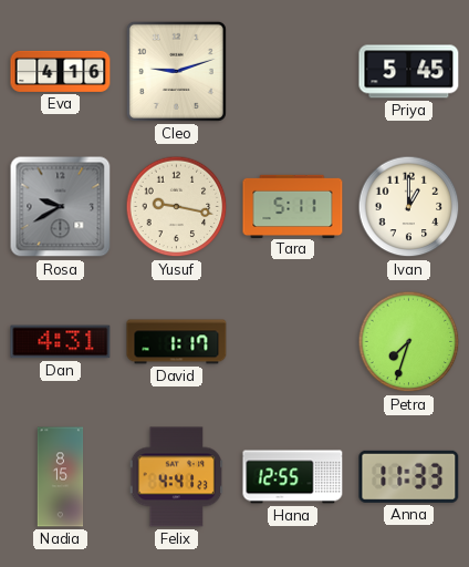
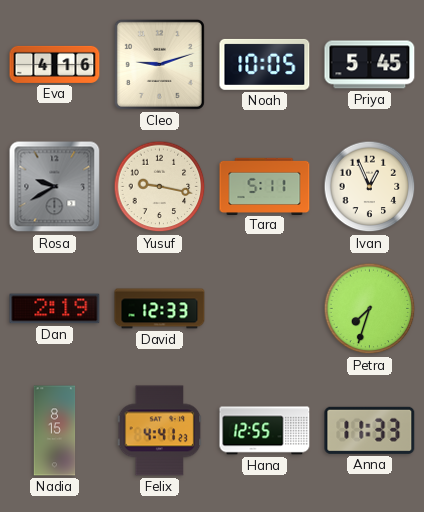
Noah: none -> 10:05
Ivan: 1:00 -> 12:56
Dan: 4:31 -> 2:19
David: 1:17 -> 12:33
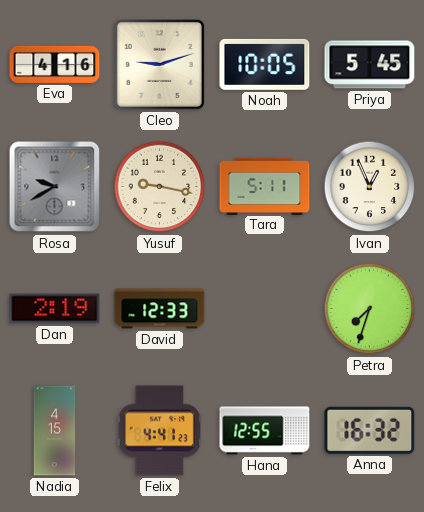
Nadia: 8:15 -> 4:15
Anna: 11:33 -> 16:32
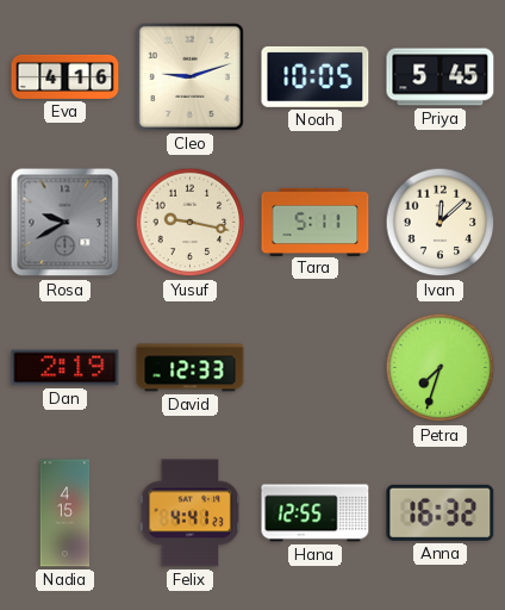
Ivan: 12:56 -> 12:08
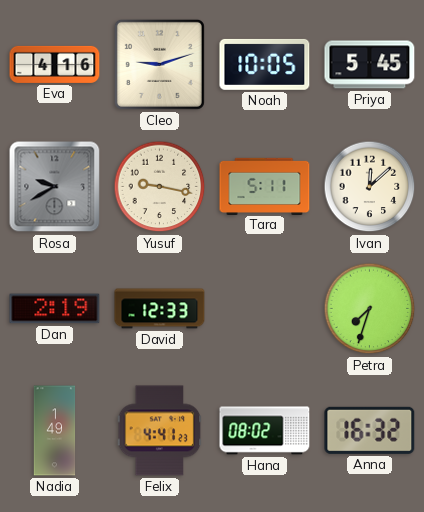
Nadia: 4:15 -> 1:49
Hana: 12:55 -> 08:02
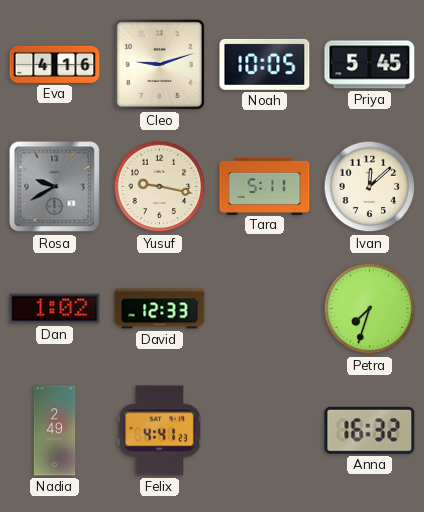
Dan: 2:19 -> 1:02
Nadia: 1:49 -> 2:49
Hana: 08:02 -> none
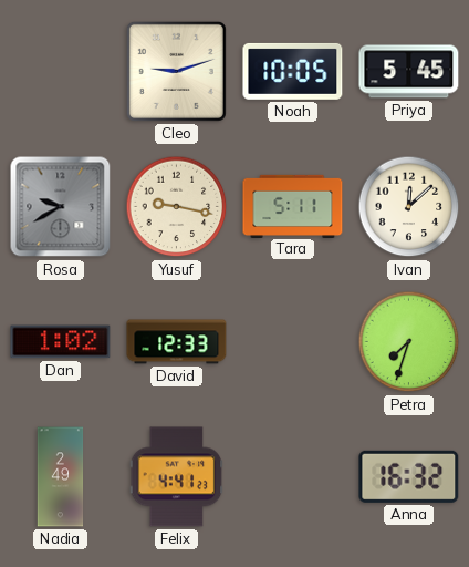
Eva: 4:16 -> none
